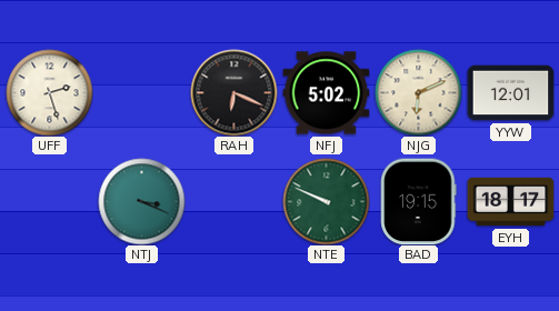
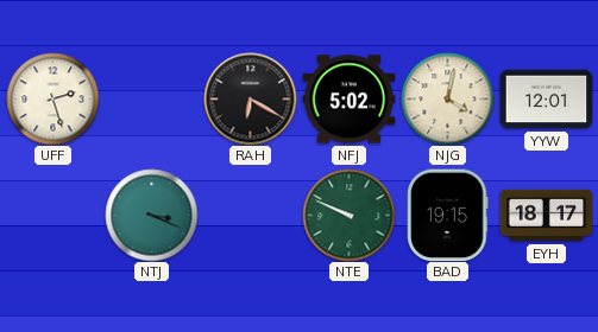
RAH: 6:19 -> 6:20
NJG: 6:11 -> 4:02
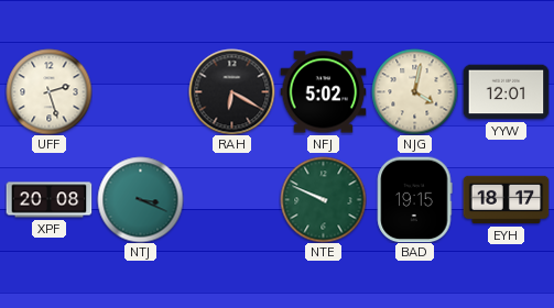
XPF: none -> 20:08
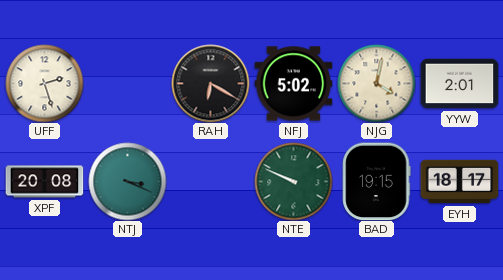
YYW: 12:01 -> 2:01
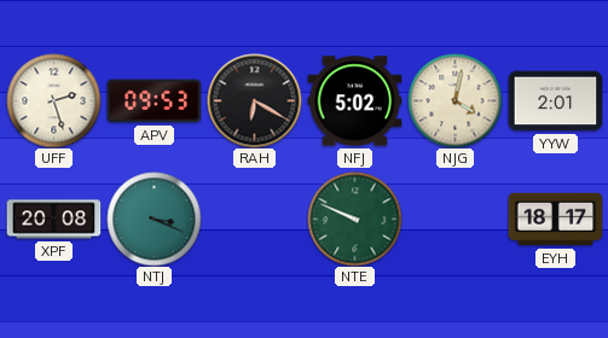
APV: none -> 09:53
BAD: 19:15 -> none
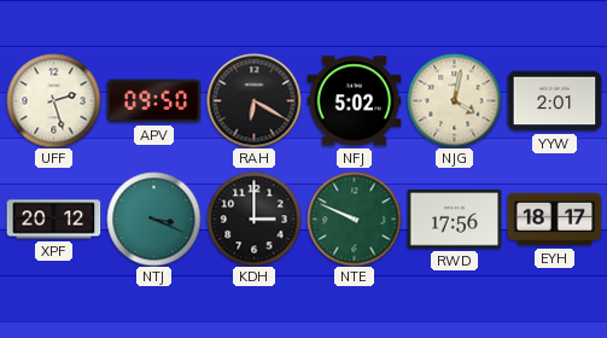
APV: 09:53 -> 09:50
XPF: 20:08 -> 20:12
KDH: none -> 3:00
RWD: none -> 17:56
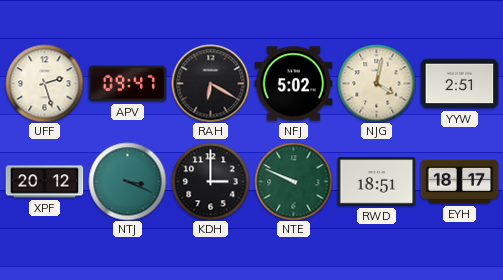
APV: 09:50 -> 09:47
YYW: 2:01 -> 2:51
RWD: 17:56 -> 18:51
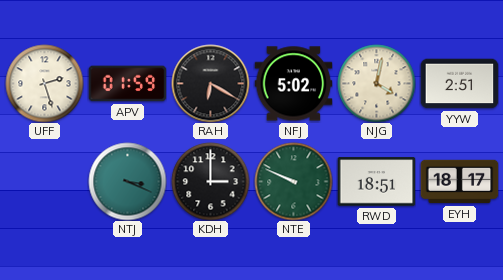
APV: 09:47 -> 01:59
XPF: 20:12 -> none
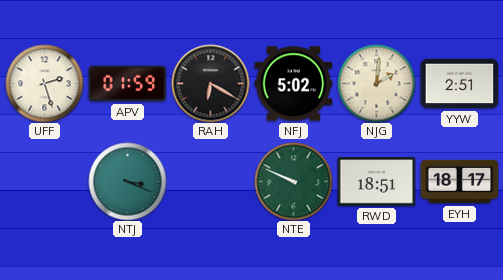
NJG: 4:02 -> 2:01
KDH: 3:00 -> none
